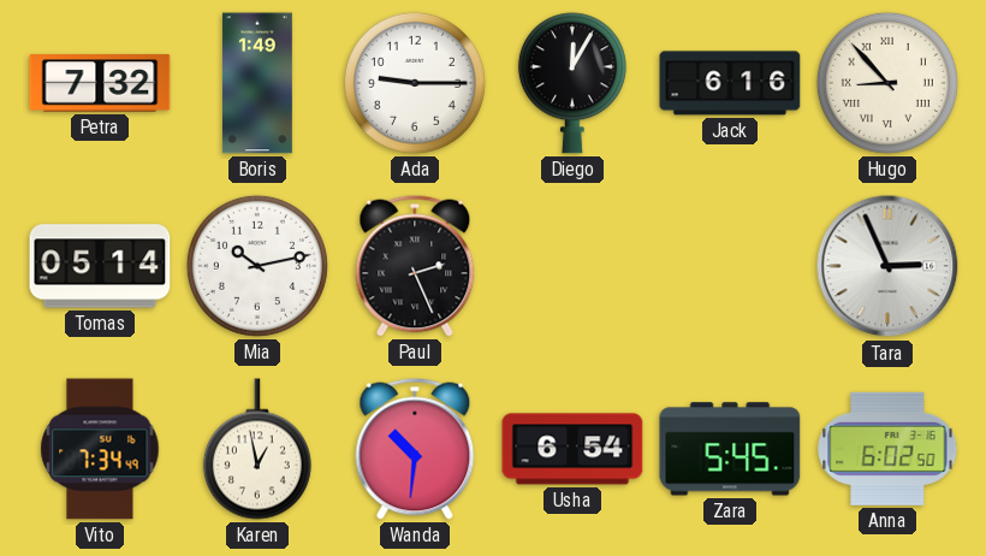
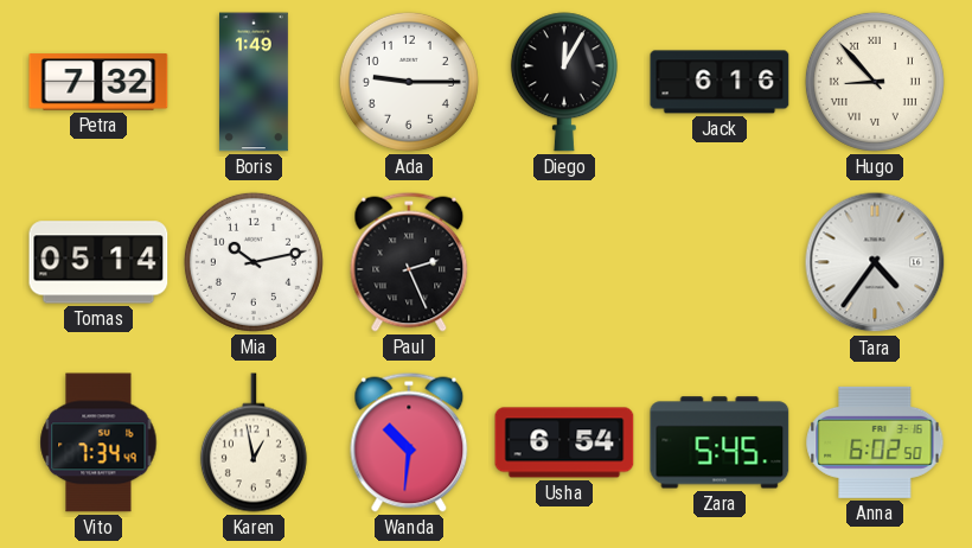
Tara: 2:56 -> 4:36
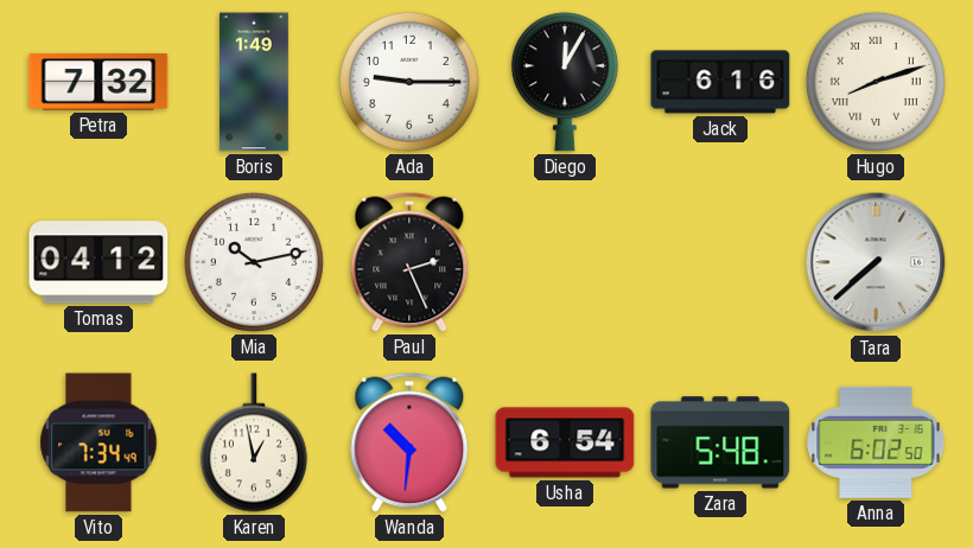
Hugo: 8:53 -> 8:12
Tomas: 05:14 -> 04:12
Tara: 4:36 -> 7:38
Zara: 5:45 -> 5:48
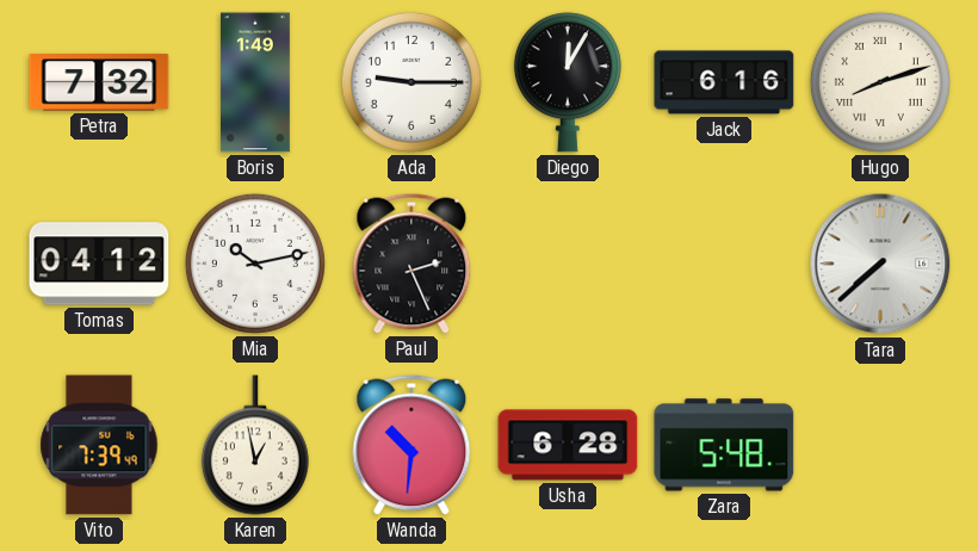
Vito: 7:34 -> 7:39
Usha: 6:54 -> 6:28
Anna: 6:02 -> none
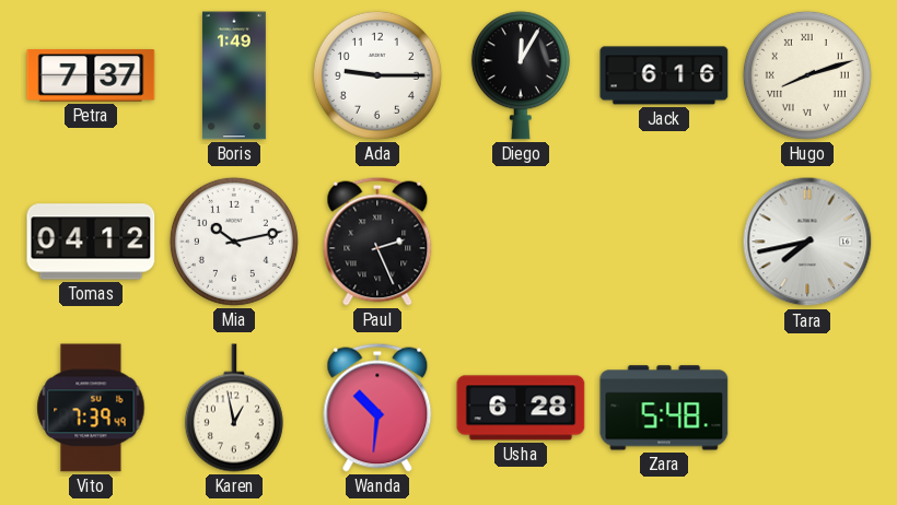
Petra: 7:32 -> 7:37
Tara: 7:38 -> 7:43
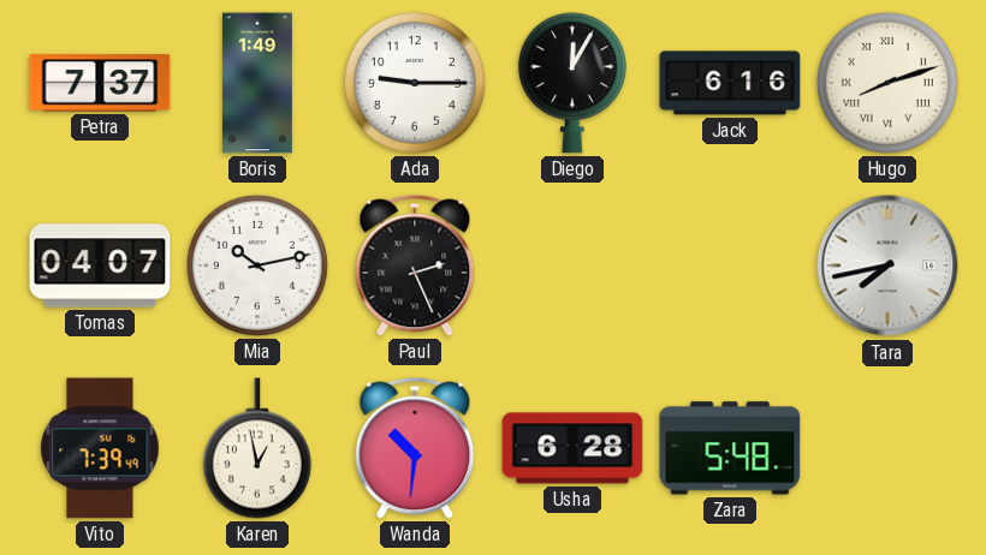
Tomas: 04:12 -> 04:07
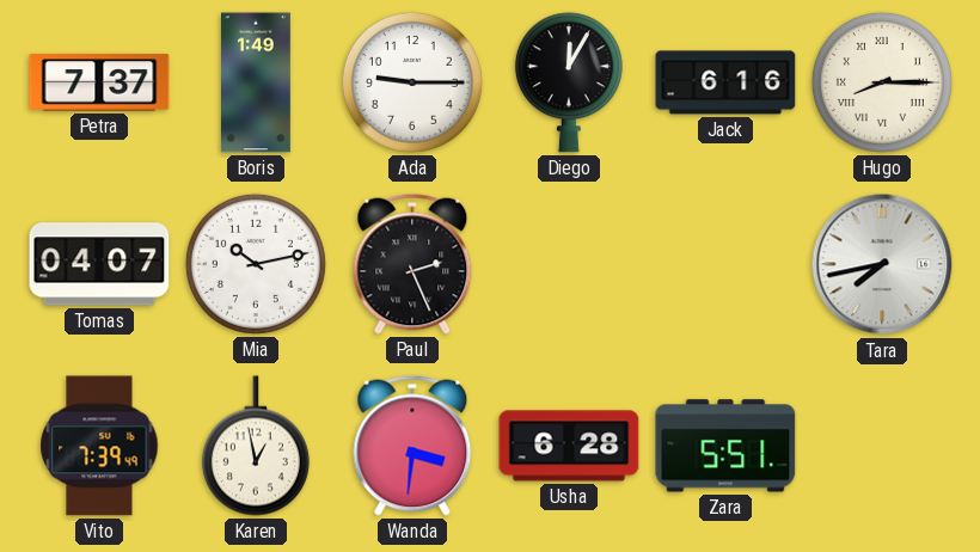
Hugo: 8:12 -> 8:15
Wanda: 10:31 -> 3:31
Zara: 5:48 -> 5:51
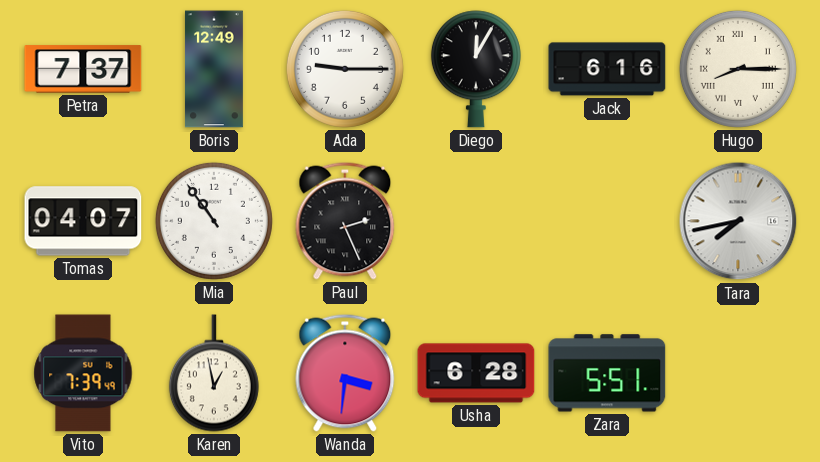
Boris: 1:49 -> 12:49
Mia: 10:13 -> 10:54
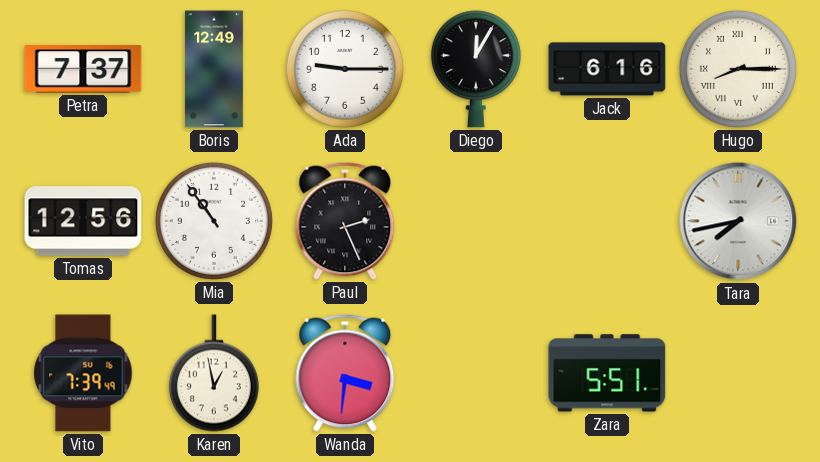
Tomas: 04:07 -> 12:56
Usha: 6:28 -> none
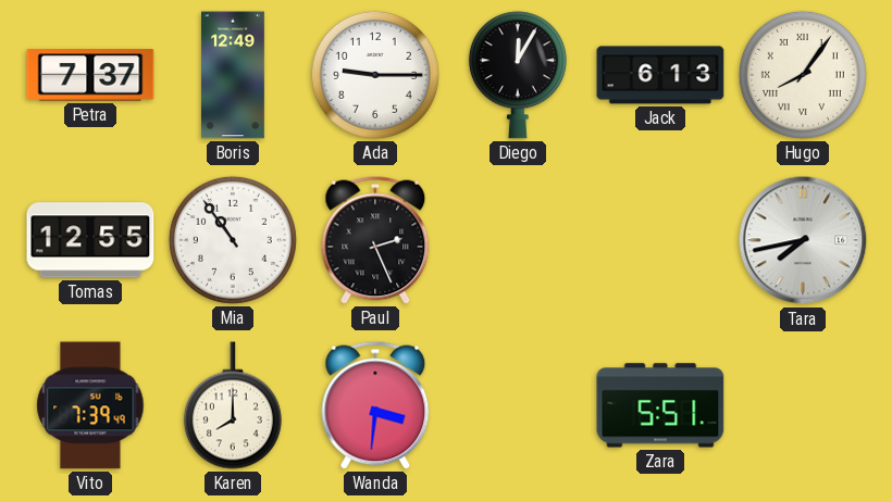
Jack: 6:16 -> 6:13
Hugo: 8:15 -> 8:06
Tomas: 12:56 -> 12:55
Karen: 12:58 -> 8:00
